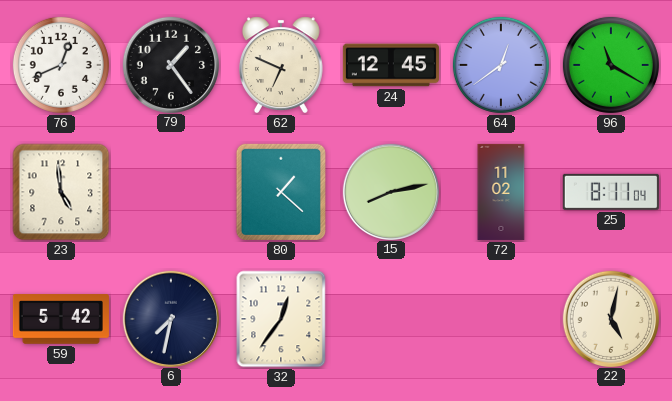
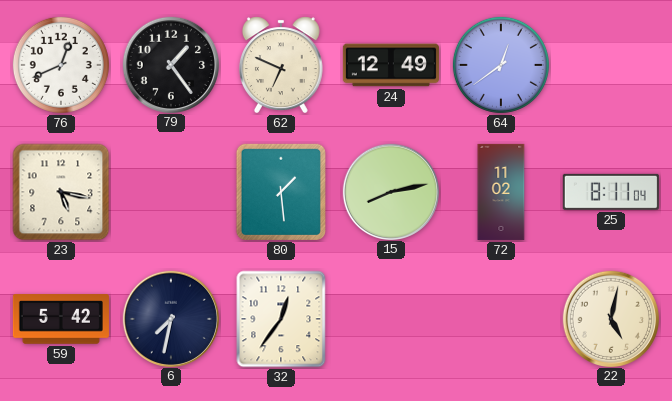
24: 12:45 -> 12:49
96: 11:20 -> none
23: 4:59 -> 5:17
80: 1:22 -> 1:29
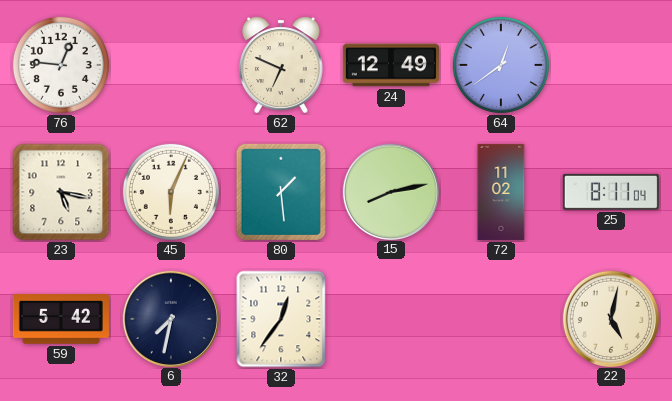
76: 12:41 -> 12:46
79: 1:24 -> none
45: none -> 6:04
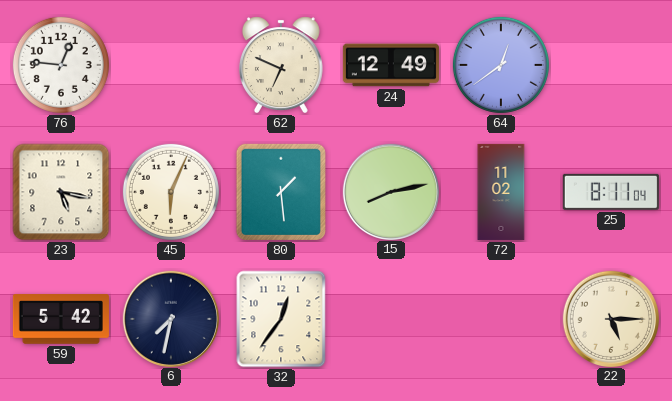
22: 5:02 -> 5:15
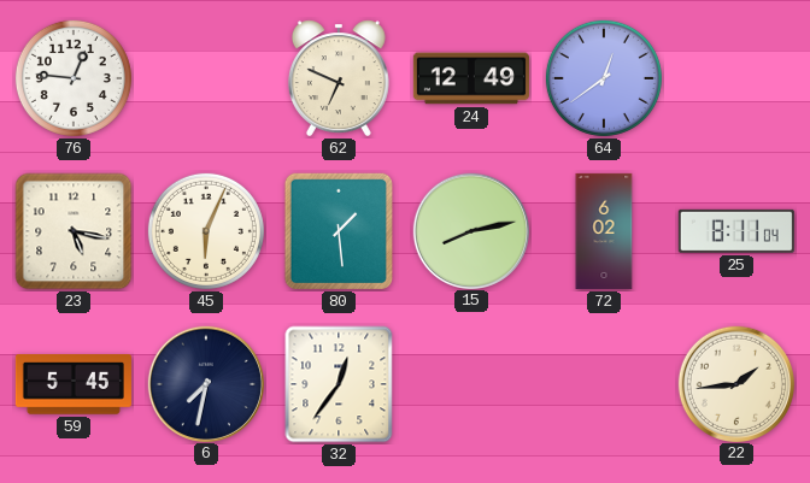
72: 11:02 -> 6:02
59: 5:42 -> 5:45
22: 5:15 -> 1:44
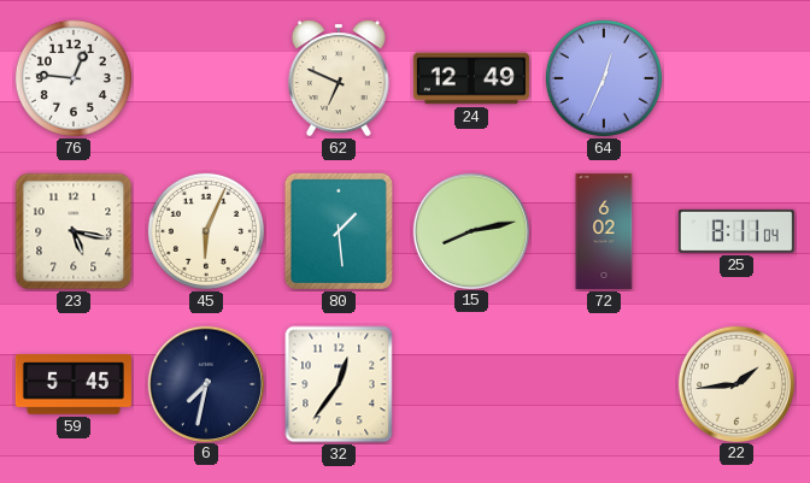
64: 12:39 -> 12:34
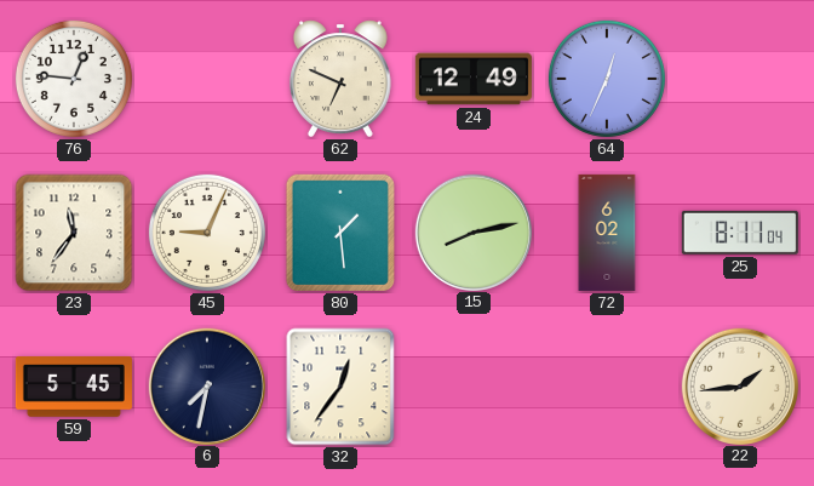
23: 5:17 -> 11:36
45: 6:04 -> 9:04
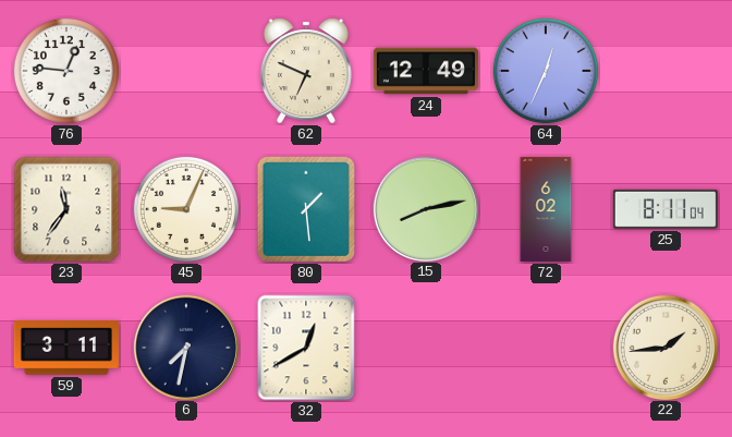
59: 5:45 -> 3:11
32: 12:36 -> 12:40
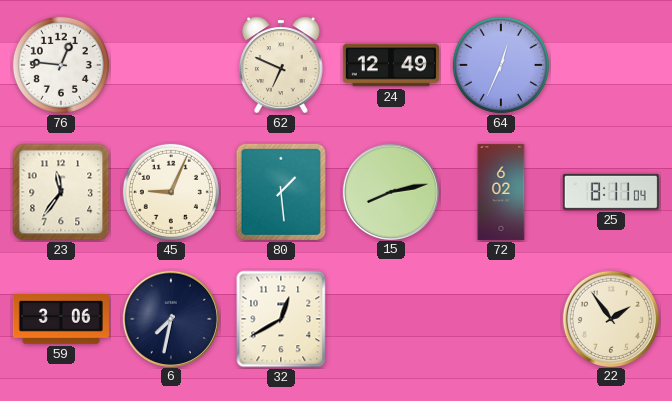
59: 3:11 -> 3:06
22: 1:44 -> 1:54
